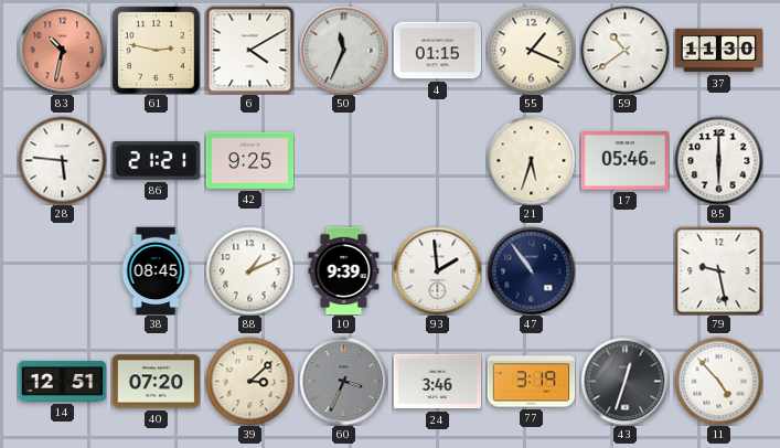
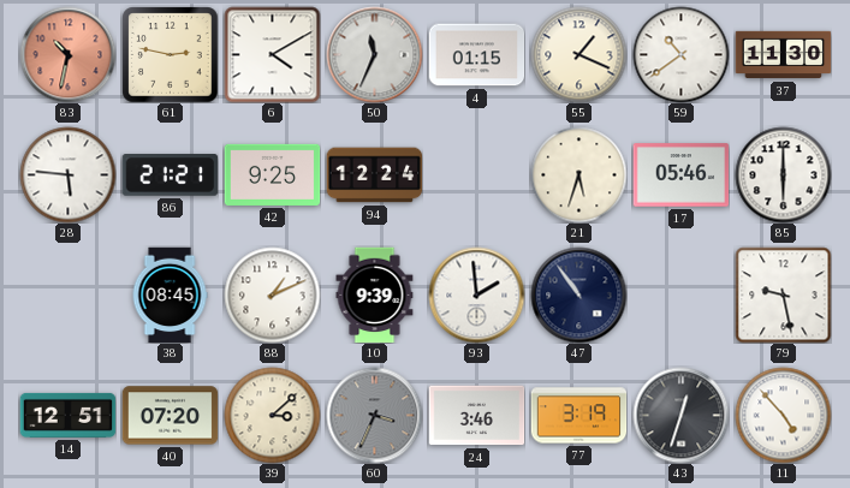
94: none -> 12:24
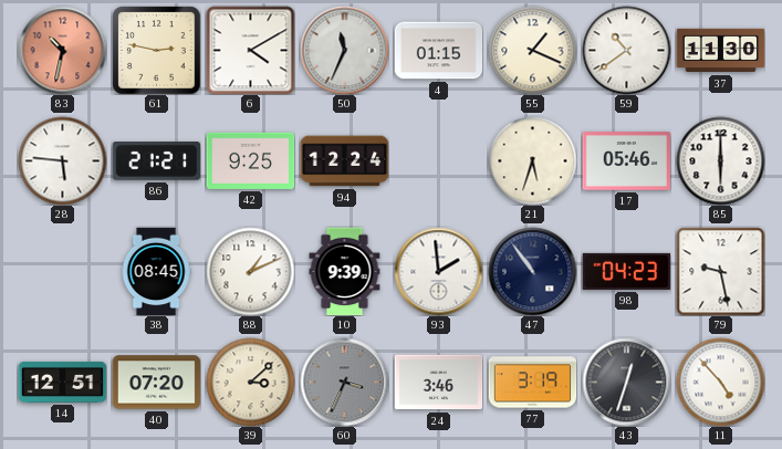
98: none -> 04:23
